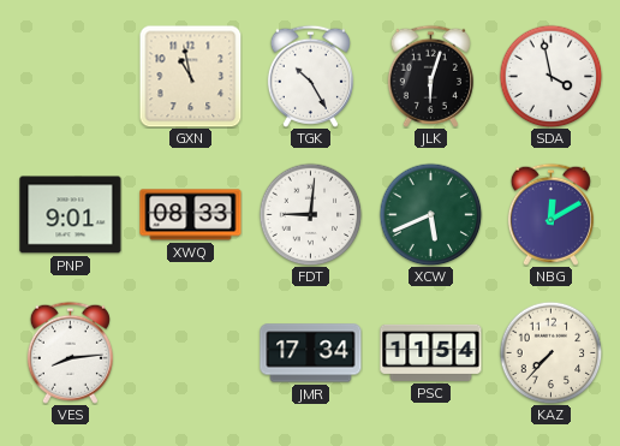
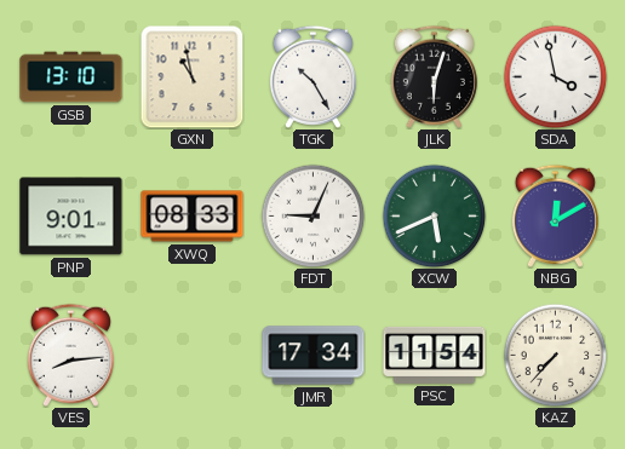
GSB: none -> 13:10
FDT: 9:01 -> 9:04
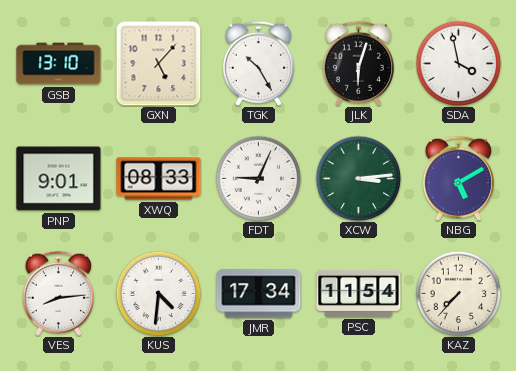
GXN: 10:58 -> 5:07
XCW: 5:41 -> 3:14
NBG: 12:10 -> 5:10
KUS: none -> 4:31
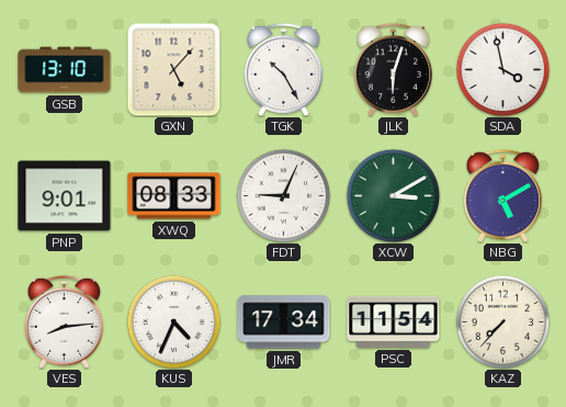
XCW: 3:14 -> 3:10
KUS: 4:31 -> 4:34
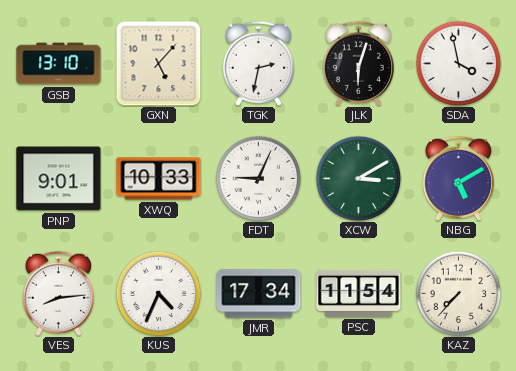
TGK: 10:25 -> 2:32
XWQ: 08:33 -> 10:33
